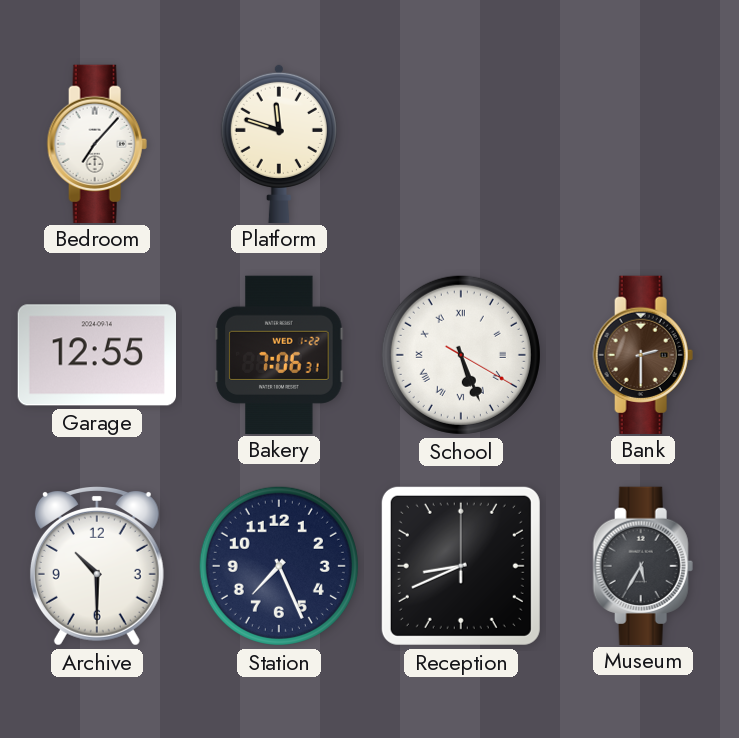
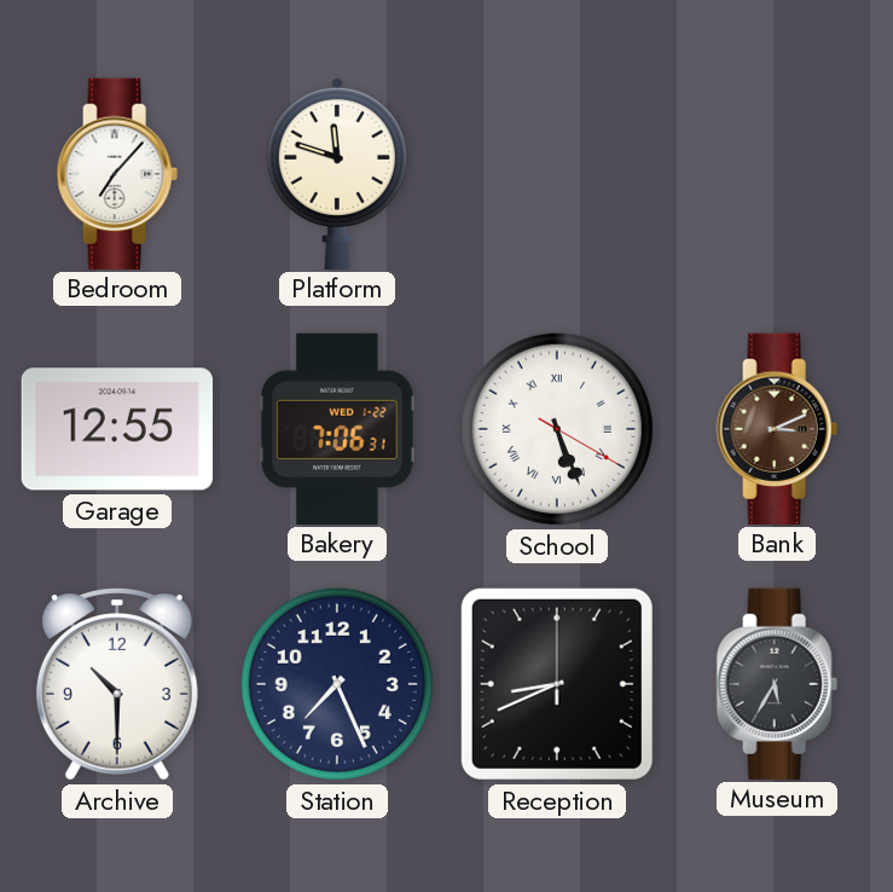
Bank: 2:30 -> 3:11
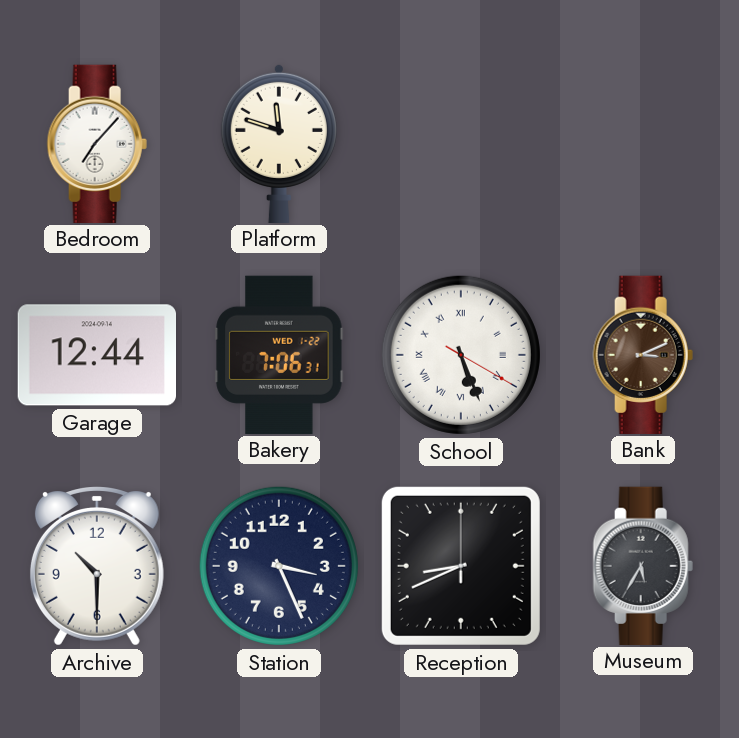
Garage: 12:55 -> 12:44
Station: 7:26 -> 3:26
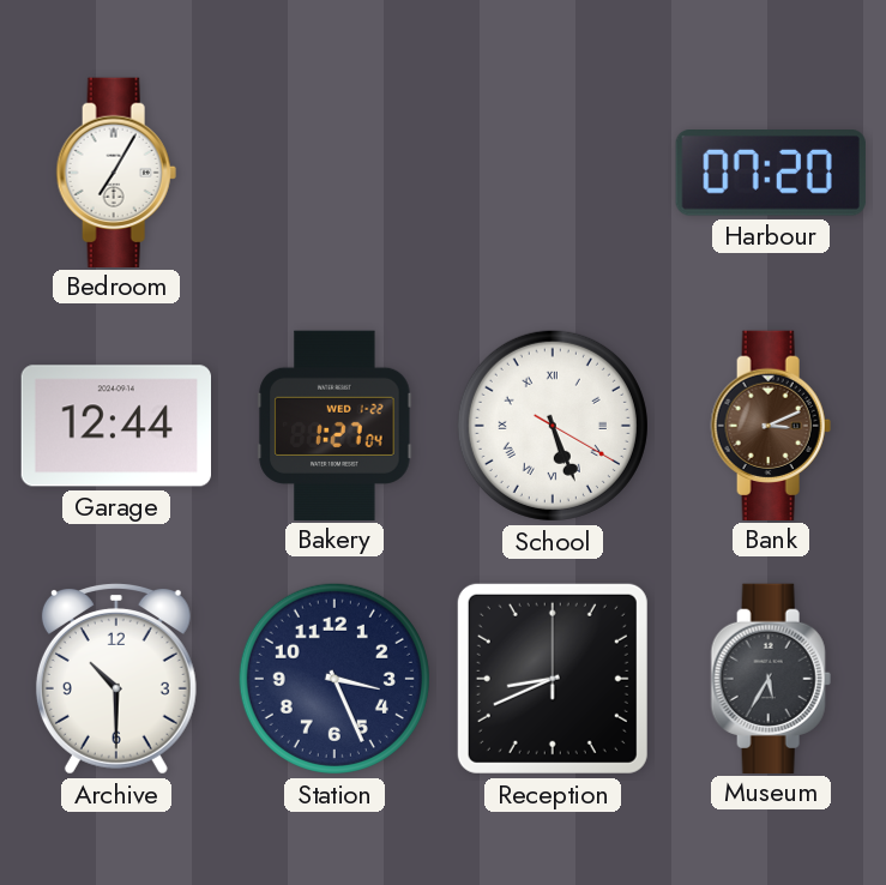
Bedroom: 7:07 -> 7:05
Platform: 11:48 -> none
Harbour: none -> 07:20
Bakery: 7:06 -> 1:27
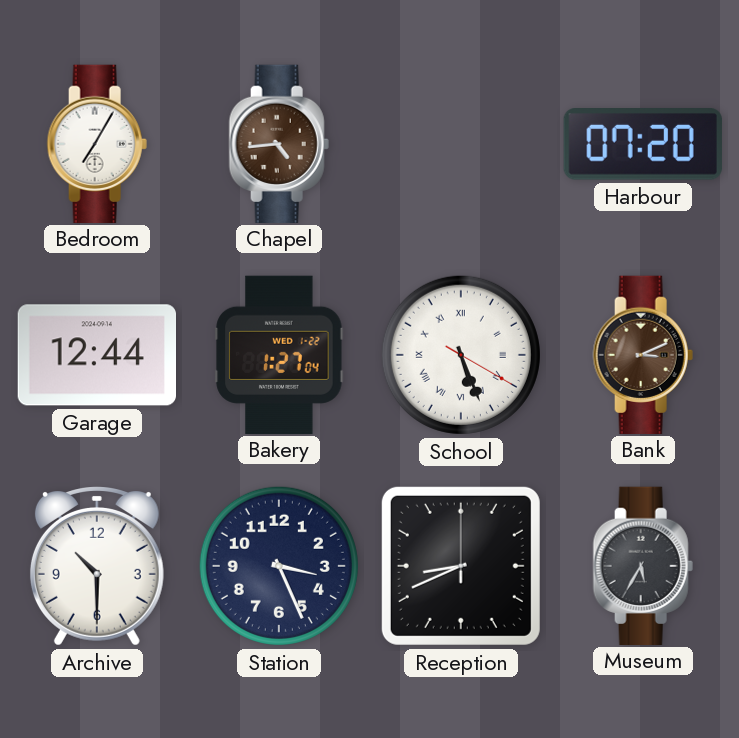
Chapel: none -> 4:44
